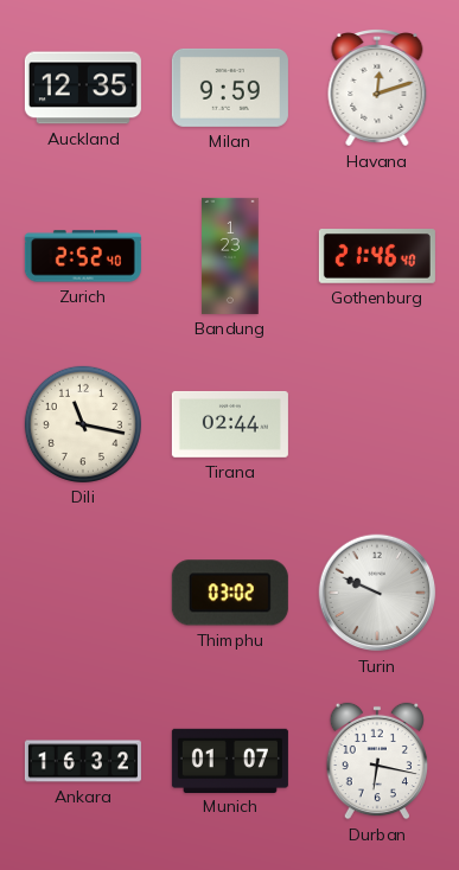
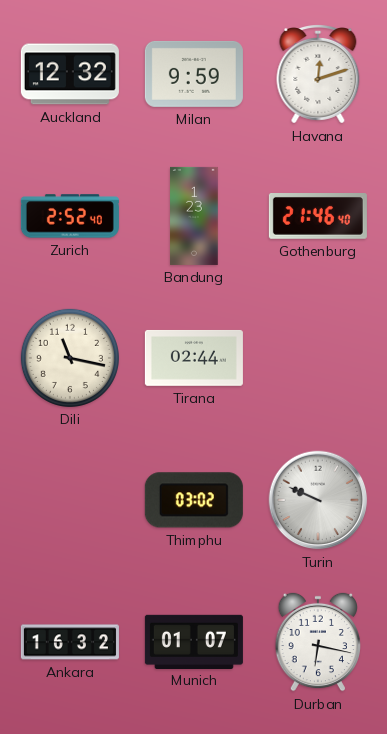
Auckland: 12:35 -> 12:32
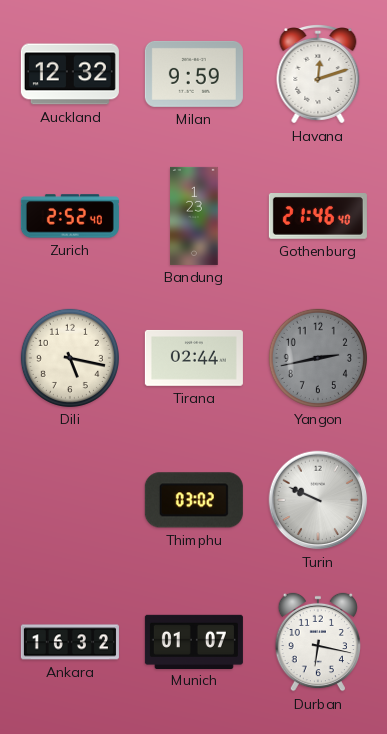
Dili: 11:17 -> 5:17
Yangon: none -> 2:43
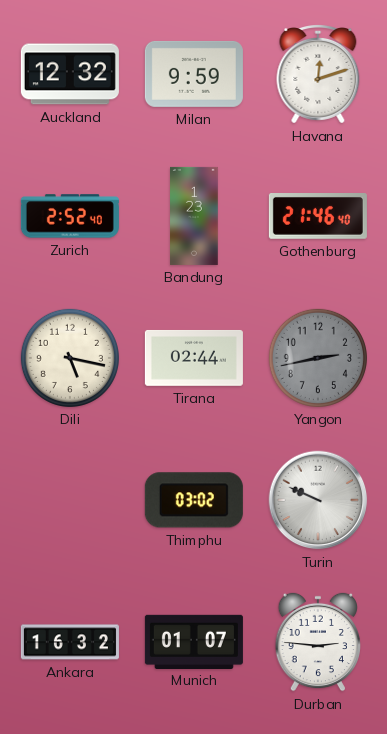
Durban: 6:17 -> 2:46
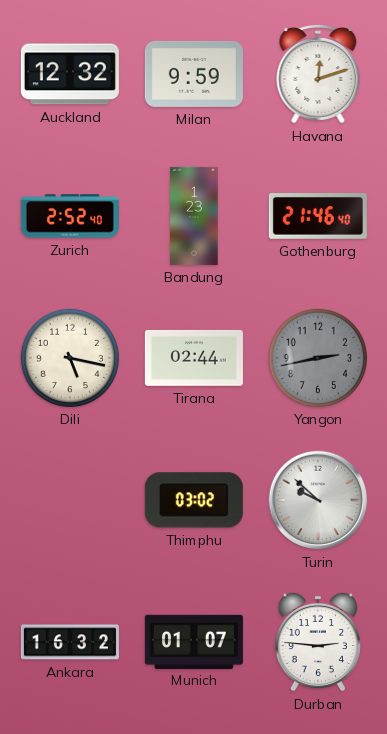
Turin: 9:49 -> 9:52
